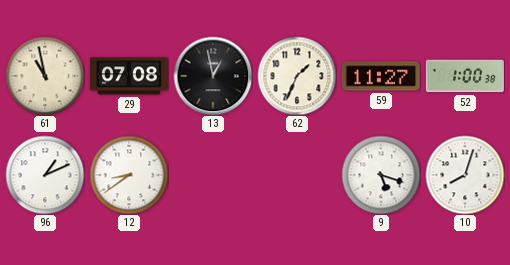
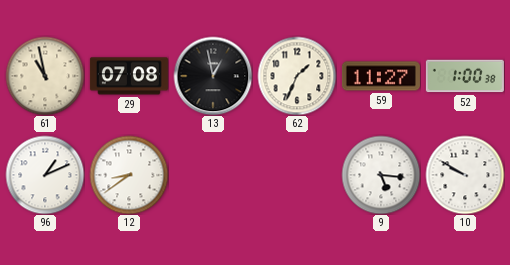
9: 5:18 -> 5:16
10: 8:03 -> 9:50
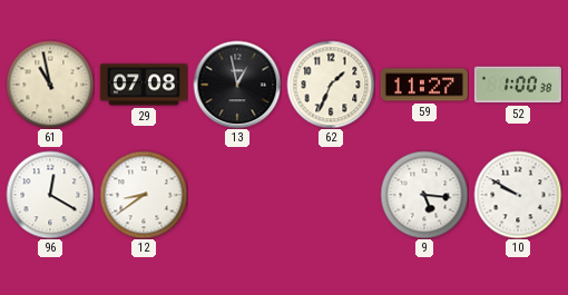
96: 1:11 -> 12:20
